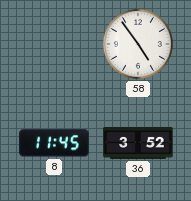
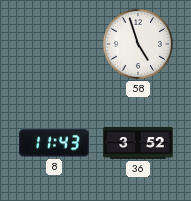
58: 4:54 -> 4:57
8: 11:45 -> 11:43
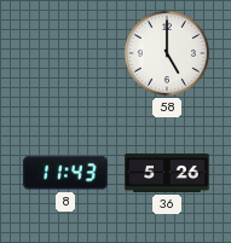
58: 4:57 -> 5:00
36: 3:52 -> 5:26
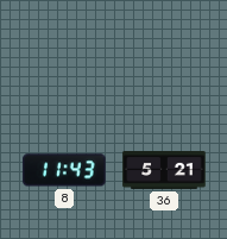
58: 5:00 -> none
36: 5:26 -> 5:21
